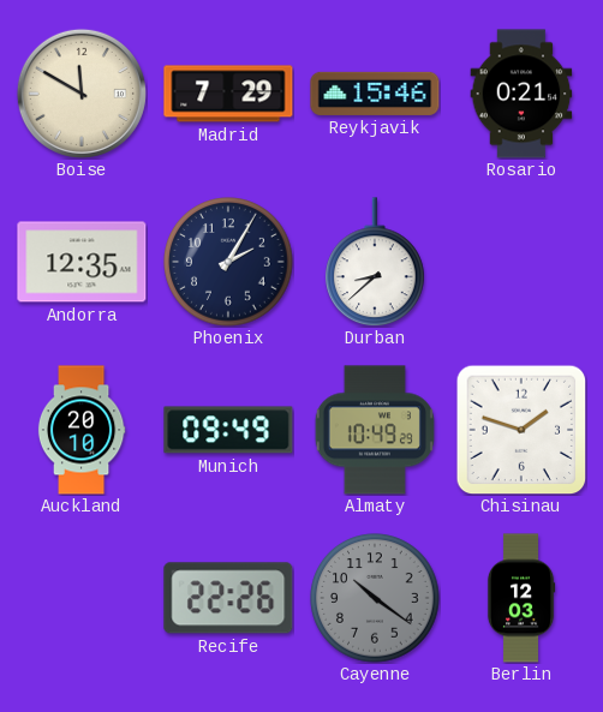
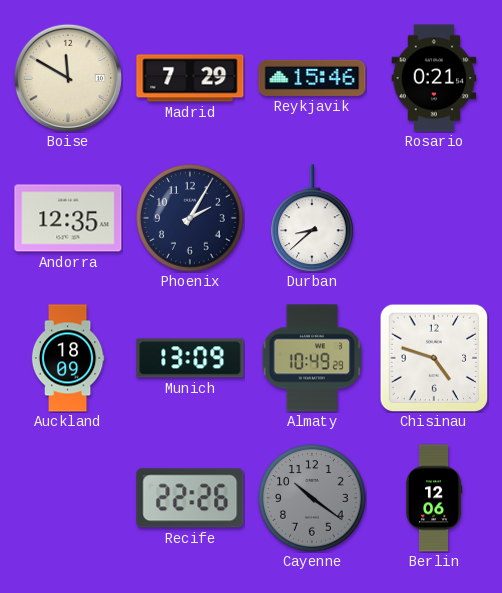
Auckland: 20:10 -> 18:09
Munich: 09:49 -> 13:09
Chisinau: 1:48 -> 4:48
Berlin: 12:03 -> 12:06
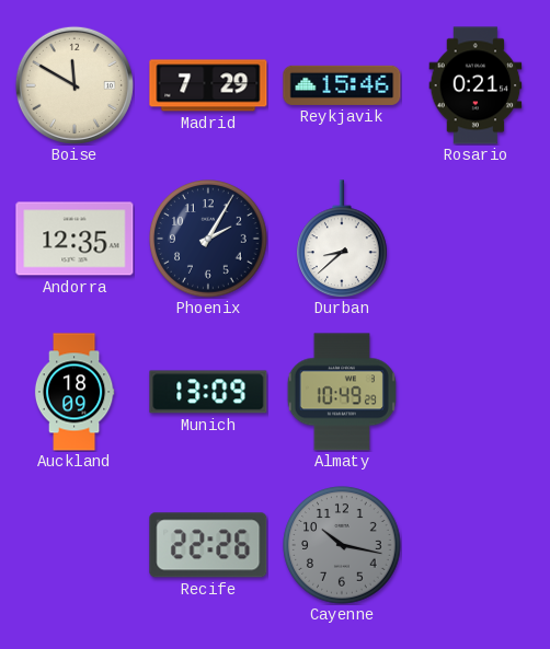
Chisinau: 4:48 -> none
Cayenne: 10:21 -> 10:17
Berlin: 12:06 -> none
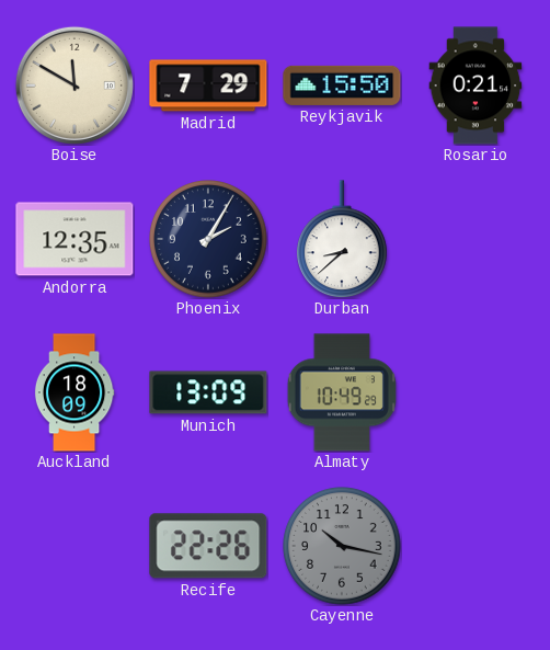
Reykjavik: 15:46 -> 15:50
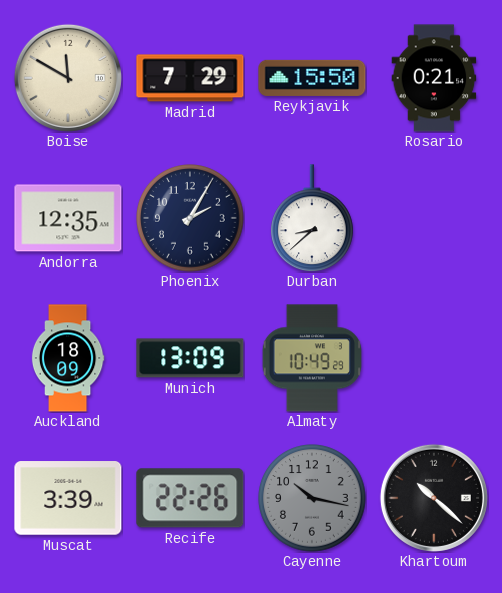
Muscat: none -> 3:39
Khartoum: none -> 10:22
